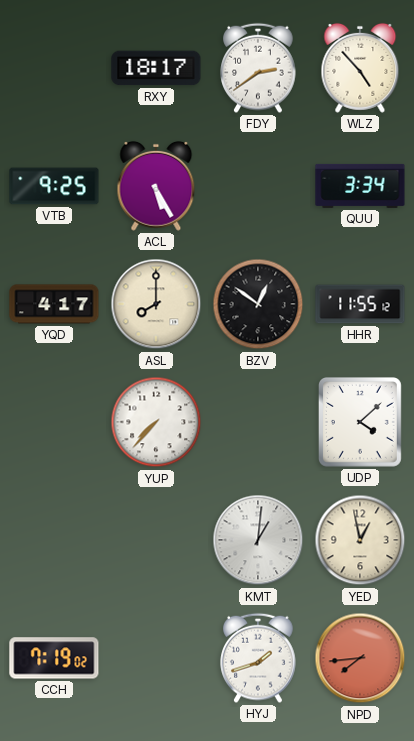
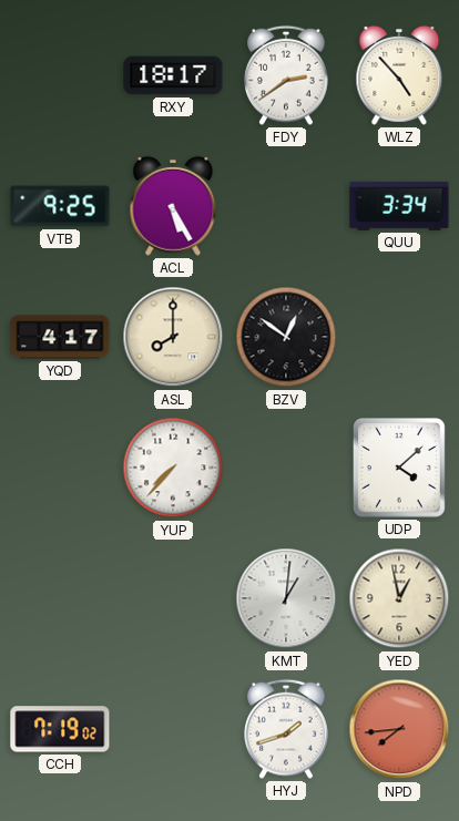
HHR: 11:55 -> none
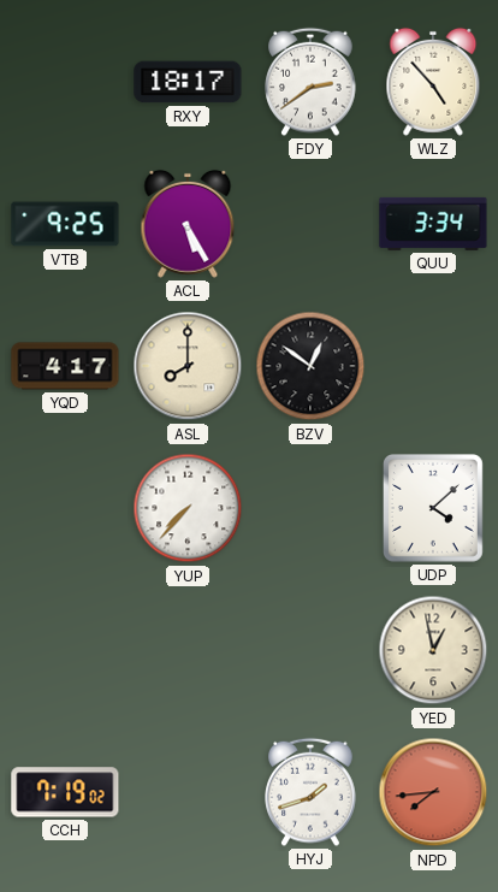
KMT: 1:01 -> none
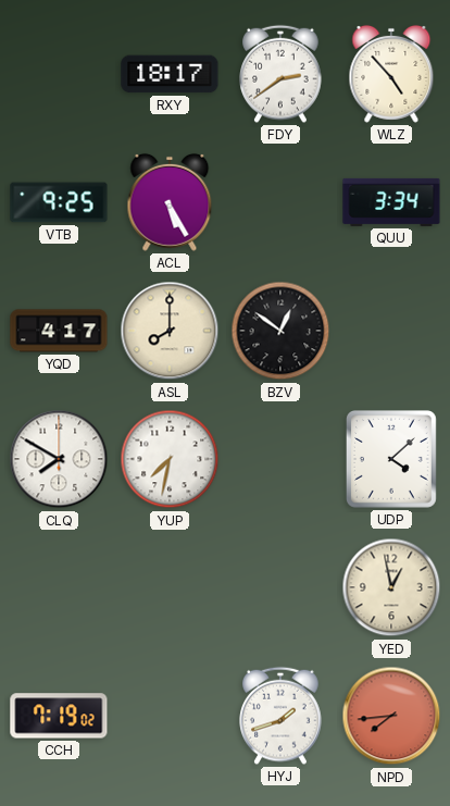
CLQ: none -> 7:50
YUP: 7:37 -> 7:32
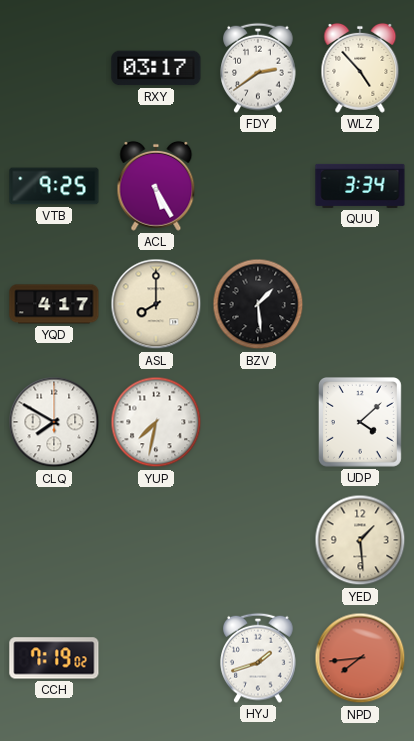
RXY: 18:17 -> 03:17
BZV: 12:51 -> 1:29
YED: 12:58 -> 1:29
